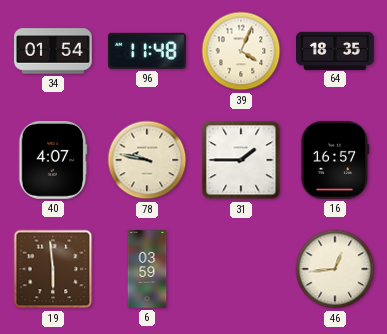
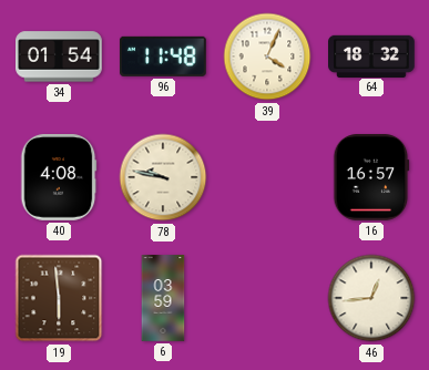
64: 18:35 -> 18:32
40: 4:07 -> 4:08
31: 1:45 -> none
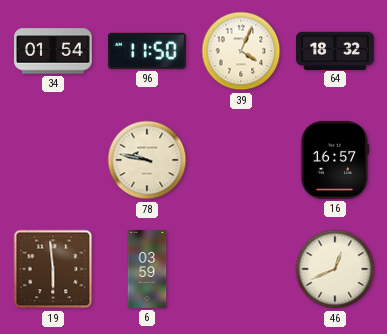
96: 11:48 -> 11:50
40: 4:08 -> none
46: 12:44 -> 12:41
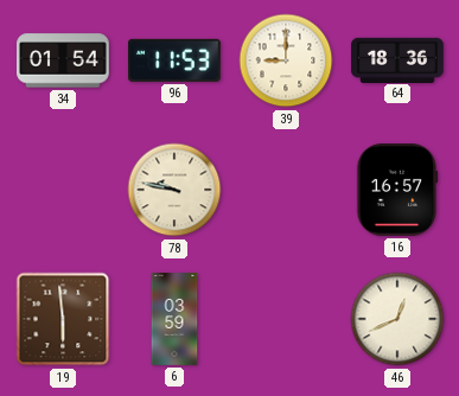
96: 11:50 -> 11:53
39: 4:04 -> 9:00
64: 18:32 -> 18:36
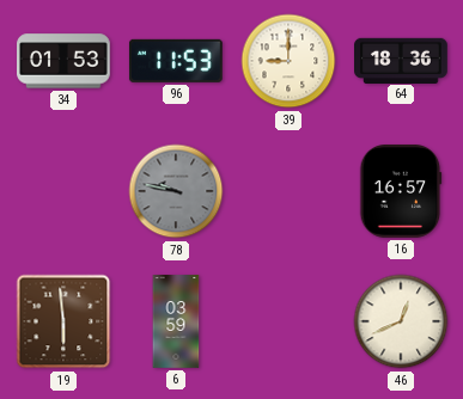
34: 01:54 -> 01:53
78 dial: cream -> grey
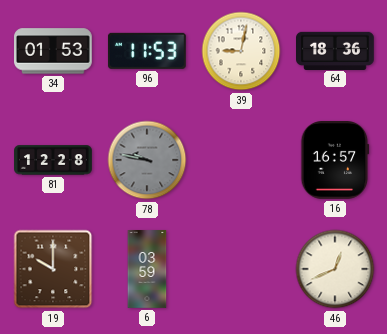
39: 9:00 -> 9:02
81: none -> 12:28
19: 5:59 -> 10:00
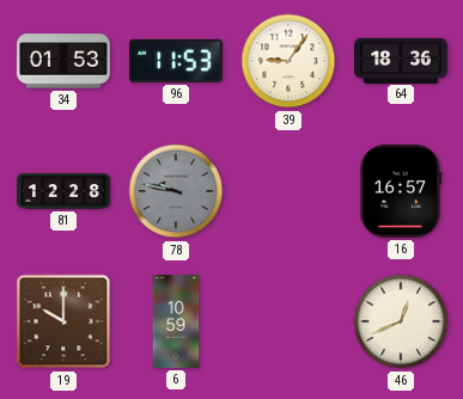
39: 9:02 -> 9:06
6: 03:59 -> 10:59
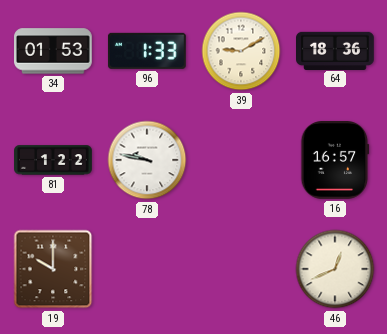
96: 11:53 -> 1:33
39: 9:06 -> 9:10
81: 12:28 -> 1:22
78 dial: grey -> white
6: 10:59 -> none
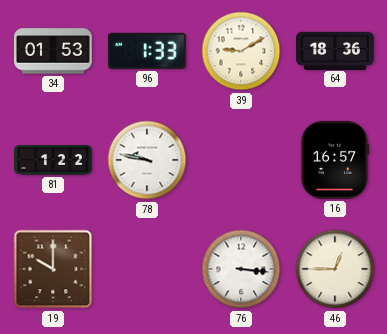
76: none -> 3:16
46: 12:41 -> 12:45
